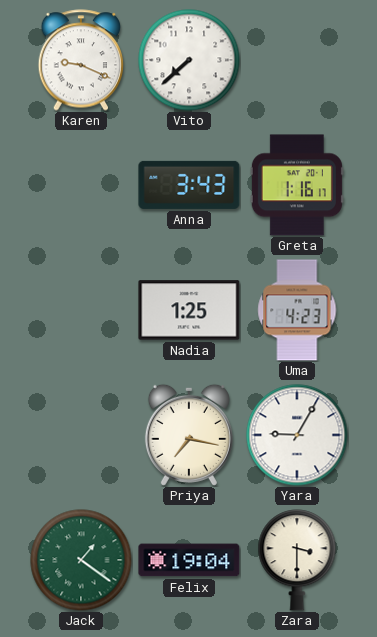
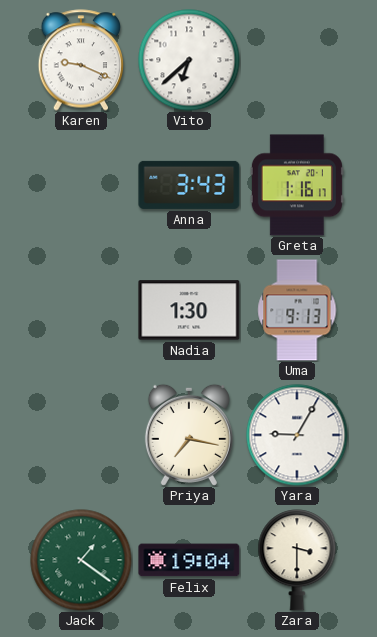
Vito: 7:38 -> 6:38
Nadia: 1:25 -> 1:30
Uma: 4:23 -> 9:13
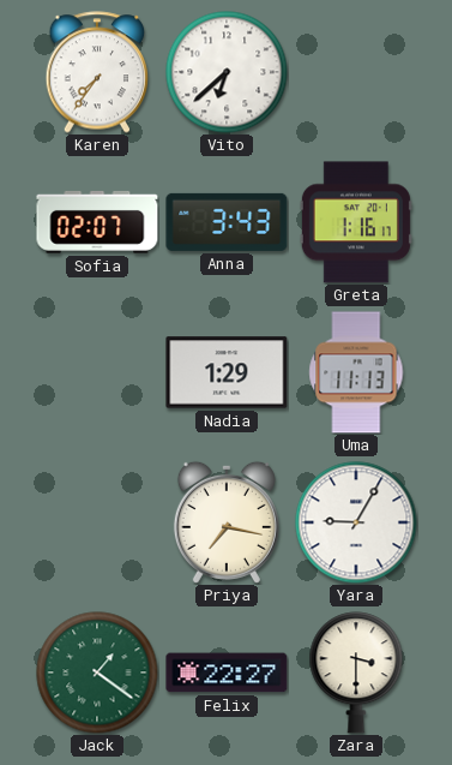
Karen: 9:19 -> 7:36
Sofia: none -> 02:07
Nadia: 1:30 -> 1:29
Uma: 9:13 -> 11:13
Felix: 19:04 -> 22:27
